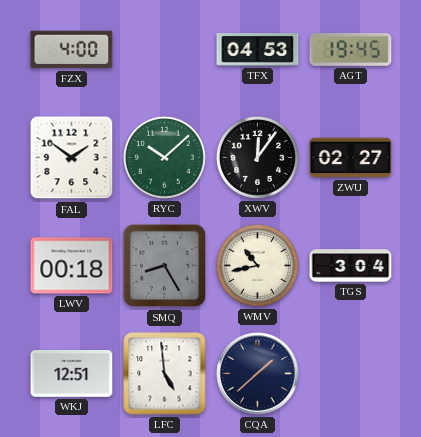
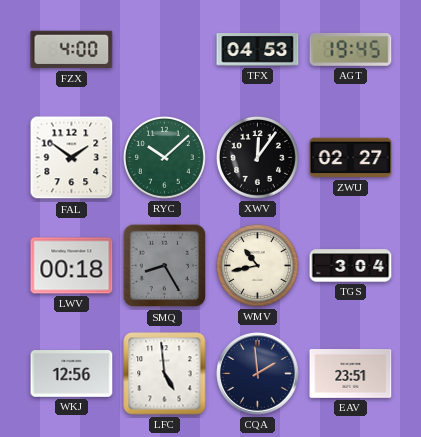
WKJ: 12:51 -> 12:56
CQA: 1:38 -> 1:59
EAV: none -> 23:51
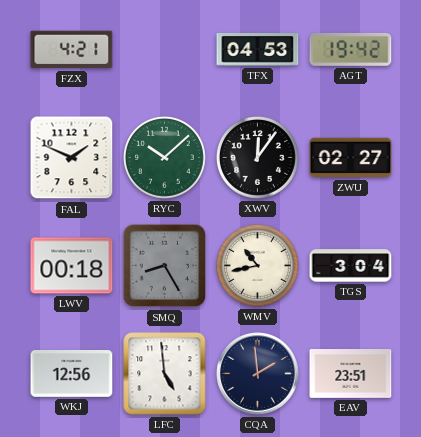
FZX: 4:00 -> 4:21
AGT: 19:45 -> 19:42
FAL: 1:51 -> 1:49
